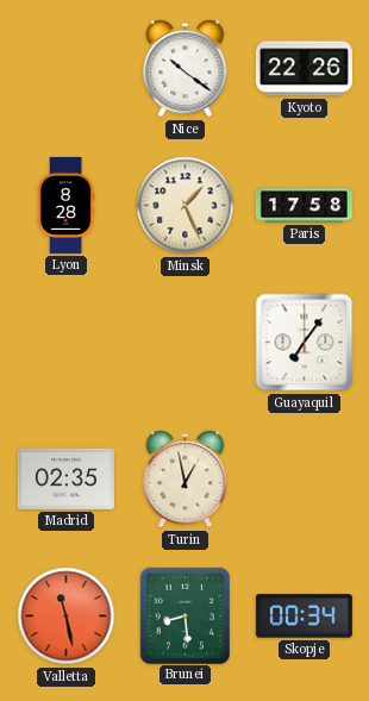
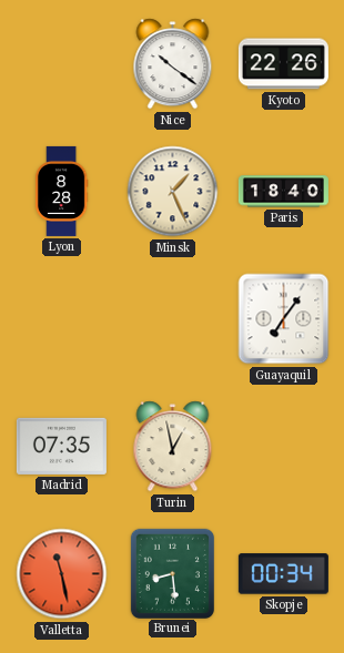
Paris: 17:58 -> 18:40
Madrid: 02:35 -> 07:35
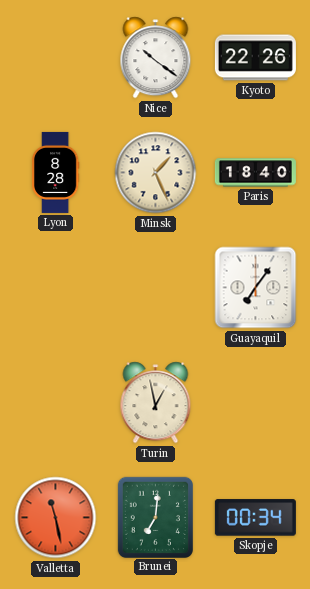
Madrid: 07:35 -> none
Brunei: 8:29 -> 7:01
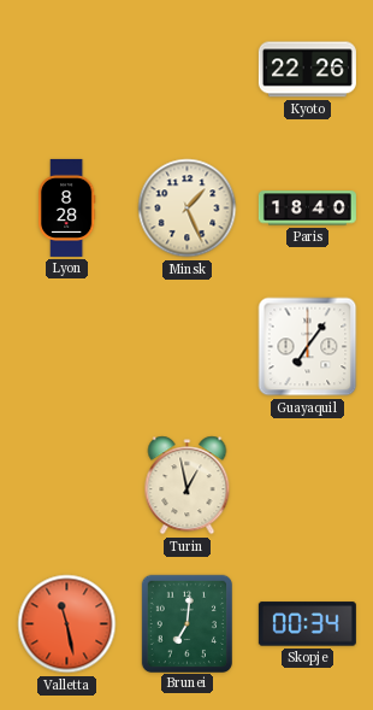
Nice: 10:21 -> none
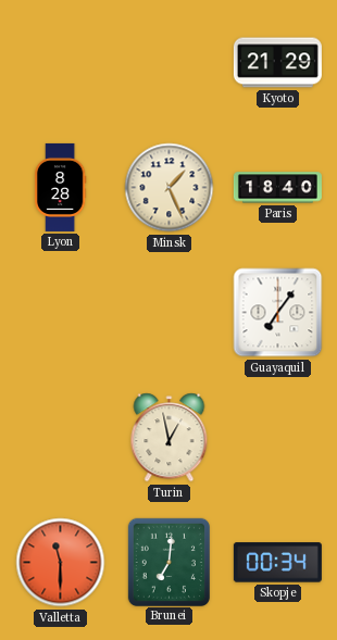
Kyoto: 22:26 -> 21:29
Valletta: 11:28 -> 11:30
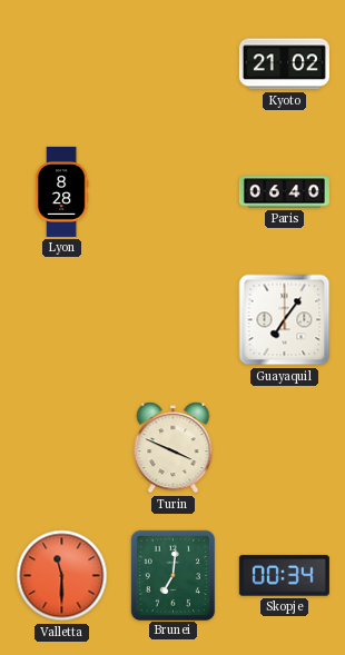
Kyoto: 21:29 -> 21:02
Minsk: 1:26 -> none
Paris: 18:40 -> 06:40
Turin: 12:58 -> 3:49
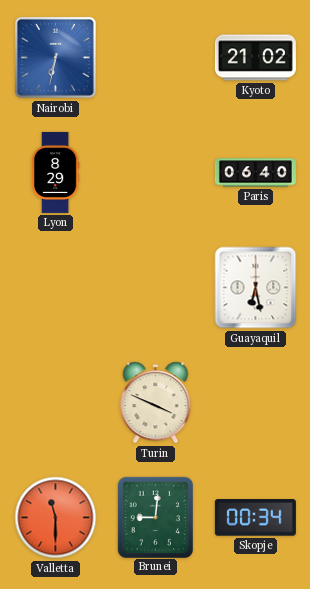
Nairobi: none -> 6:32
Lyon: 8:28 -> 8:29
Guayaquil: 7:06 -> 6:28
Brunei: 7:01 -> 9:01
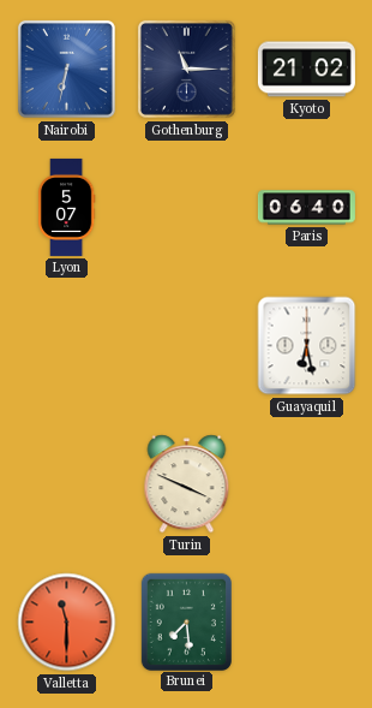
Gothenburg: none -> 11:15
Lyon: 8:29 -> 5:07
Brunei: 9:01 -> 7:29
Skopje: 00:34 -> none
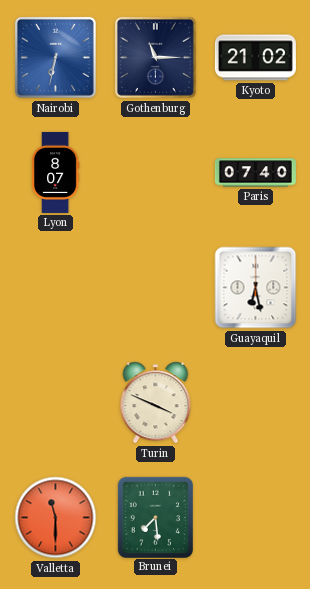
Lyon: 5:07 -> 8:07
Paris: 06:40 -> 07:40
